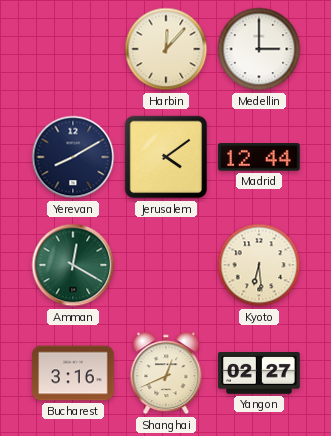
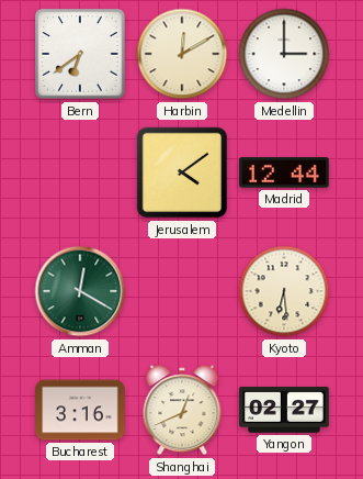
Bern: none -> 6:39
Harbin: 12:07 -> 12:10
Yerevan: 8:10 -> none
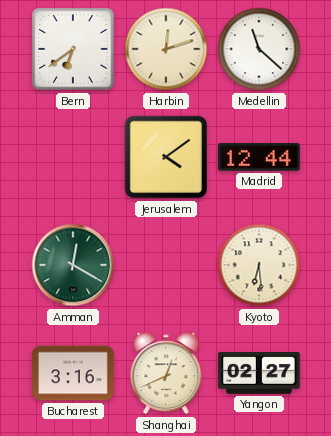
Harbin: 12:10 -> 12:12
Medellin: 3:00 -> 11:22
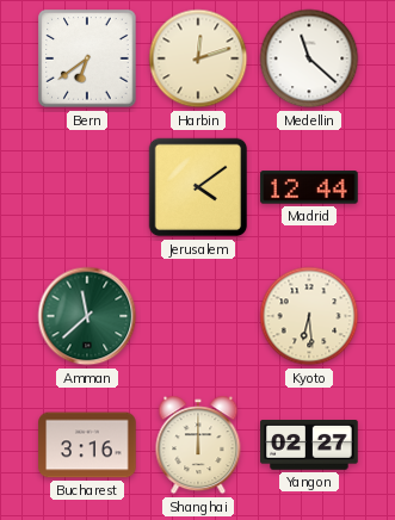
Amman: 12:20 -> 11:38
Shanghai: 12:41 -> 12:00
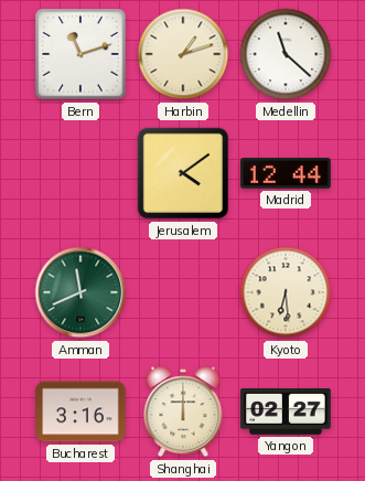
Bern: 6:39 -> 11:12
Harbin: 12:12 -> 1:12
Amman: 11:38 -> 11:41
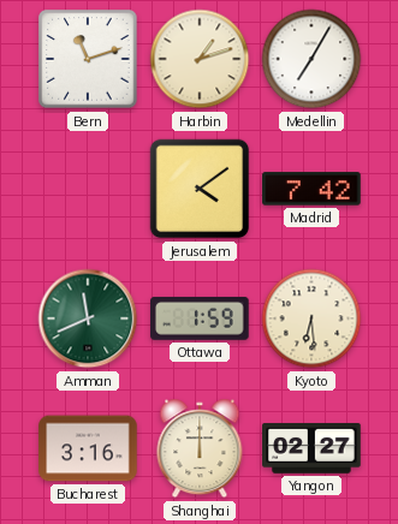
Medellin: 11:22 -> 7:05
Madrid: 12:44 -> 7:42
Ottawa: none -> 1:59
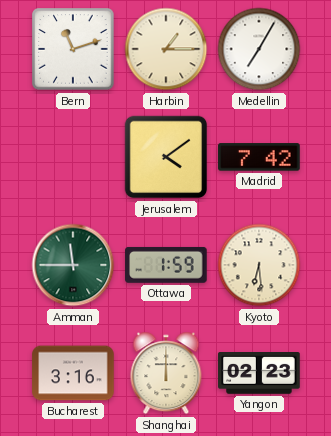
Harbin: 1:12 -> 1:15
Amman: 11:41 -> 11:45
Yangon: 02:27 -> 02:23
